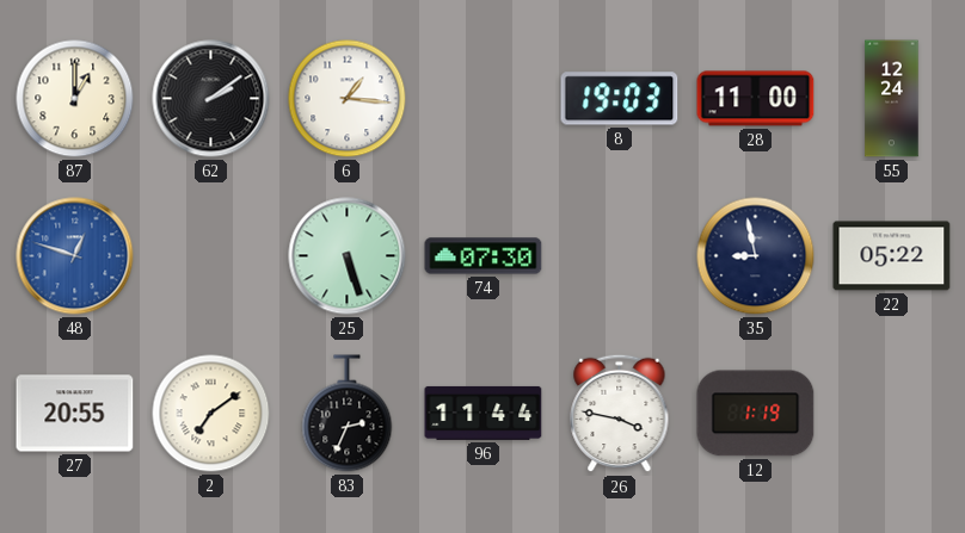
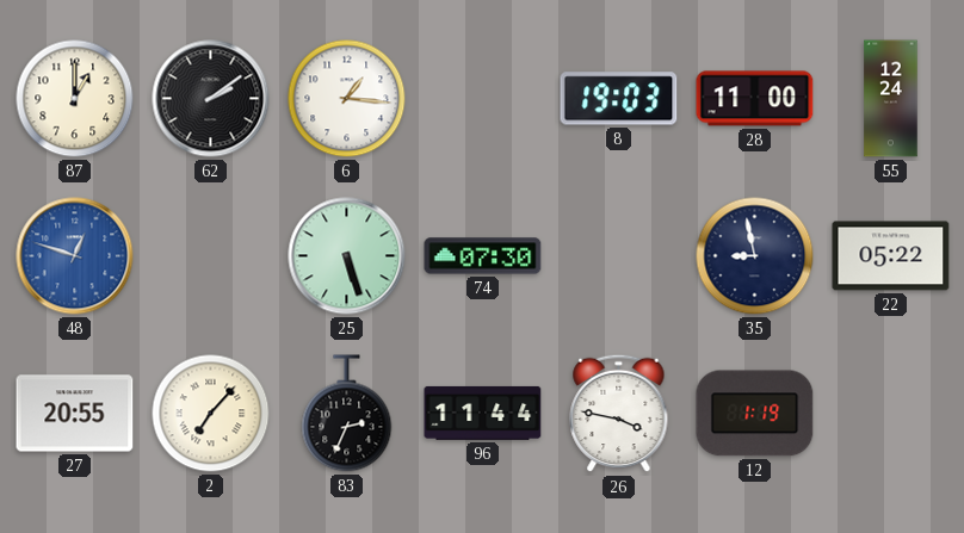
2: 7:09 -> 7:07
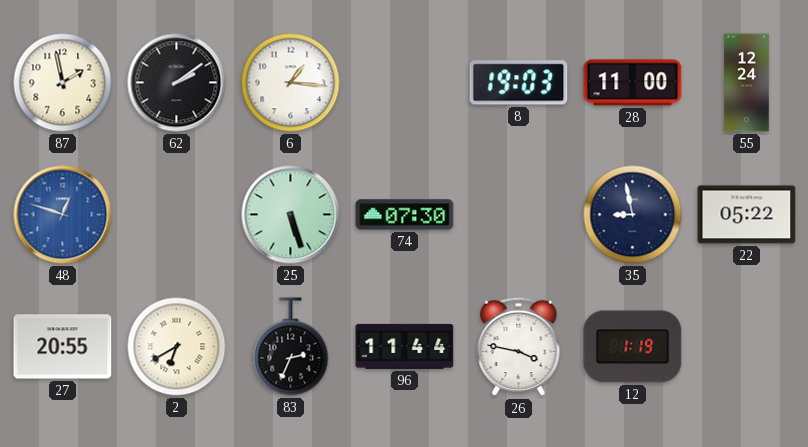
87: 1:00 -> 1:58
2: 7:07 -> 6:40
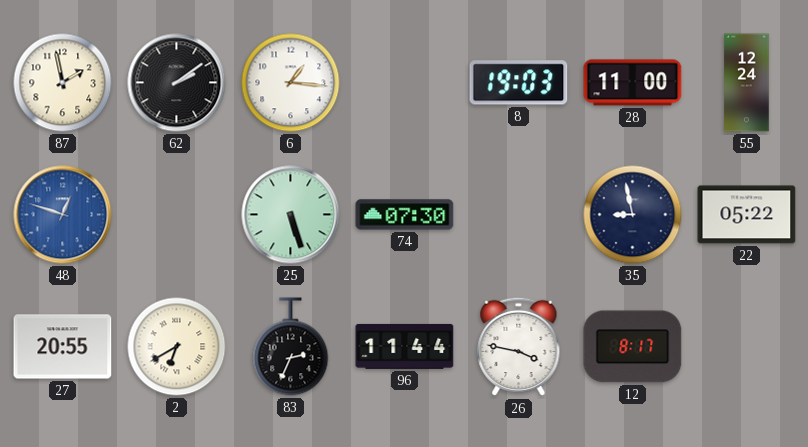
12: 1:19 -> 8:17
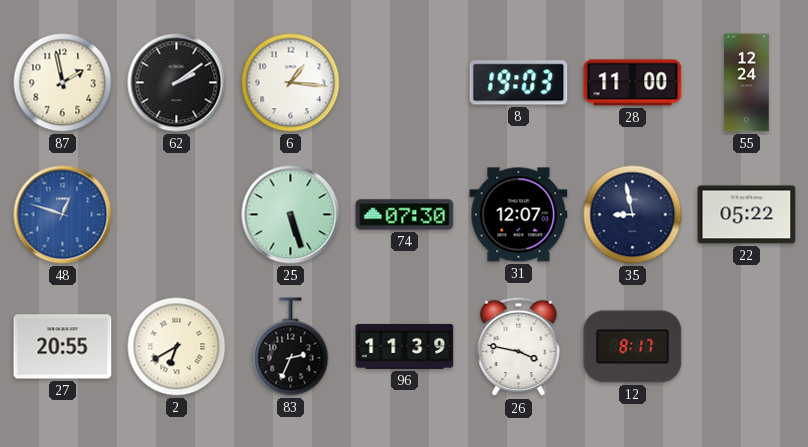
31: none -> 12:07
96: 11:44 -> 11:39
